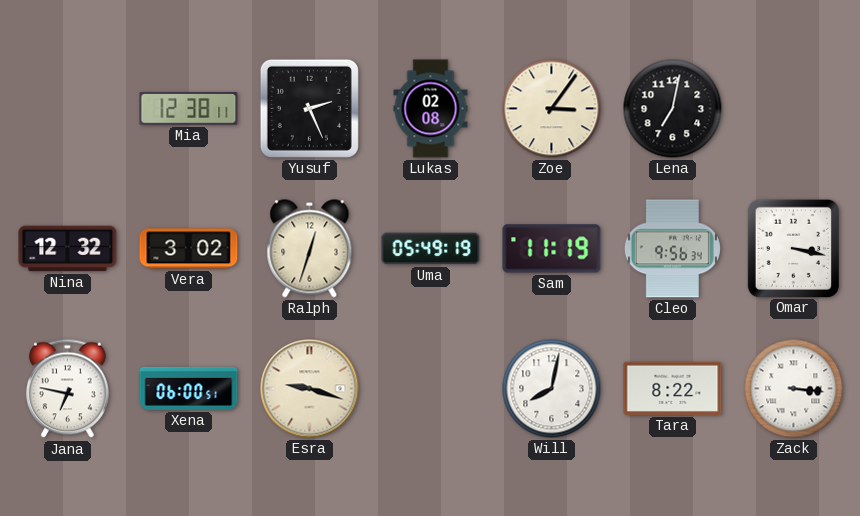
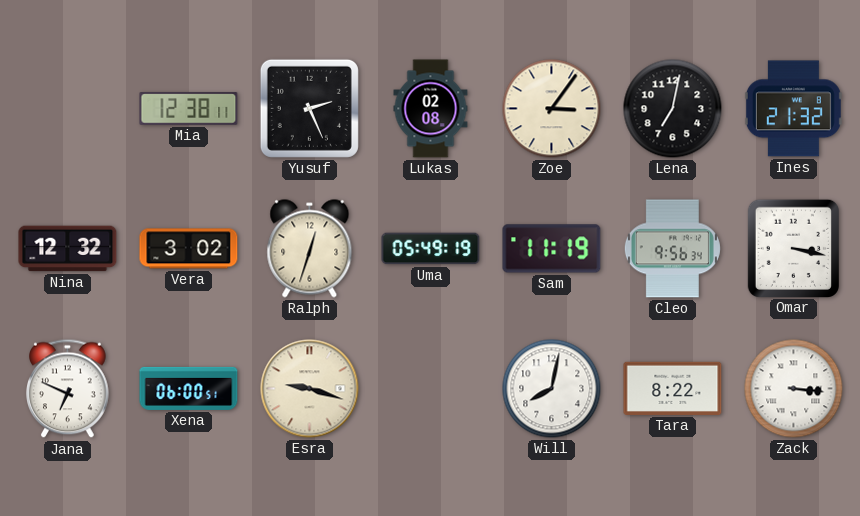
Ines: none -> 21:32
Jana: 6:47 -> 6:49
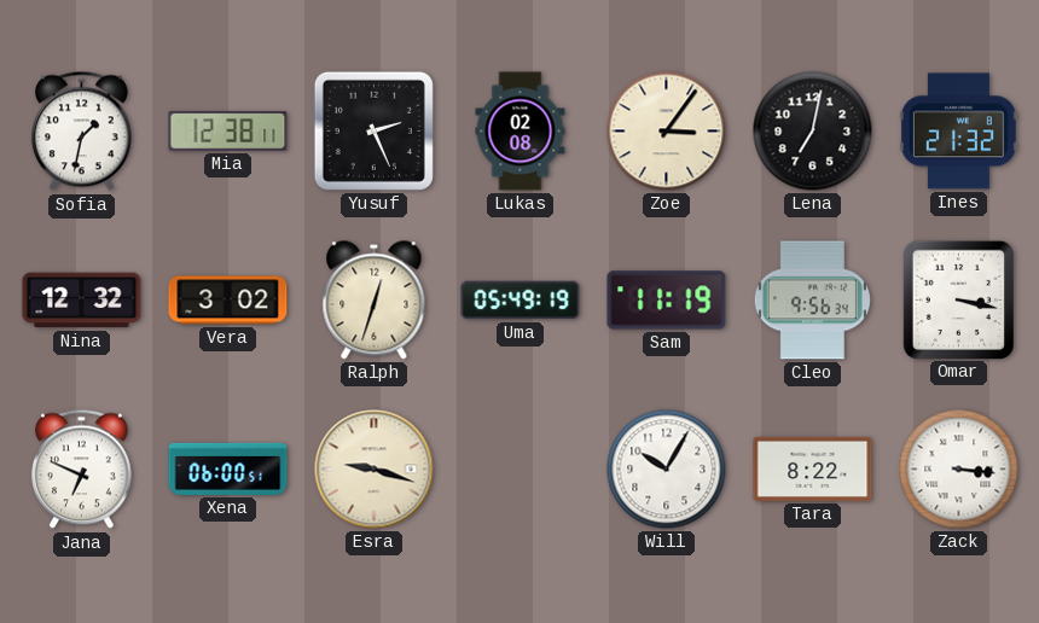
Sofia: none -> 1:32
Will: 8:02 -> 10:05
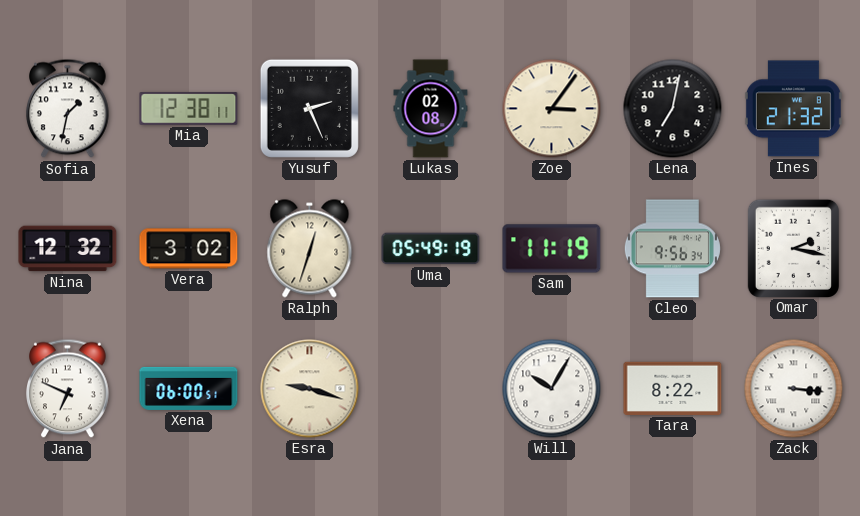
Omar: 3:17 -> 2:17
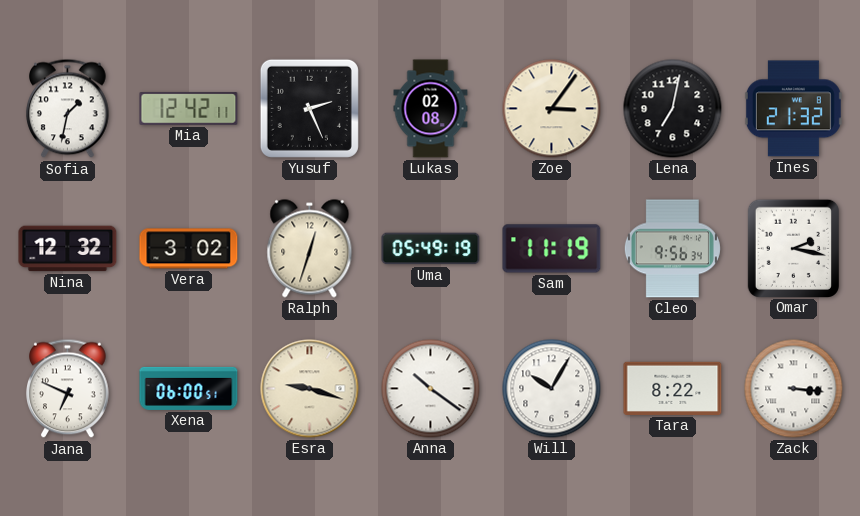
Mia: 12:38 -> 12:42
Anna: none -> 10:21
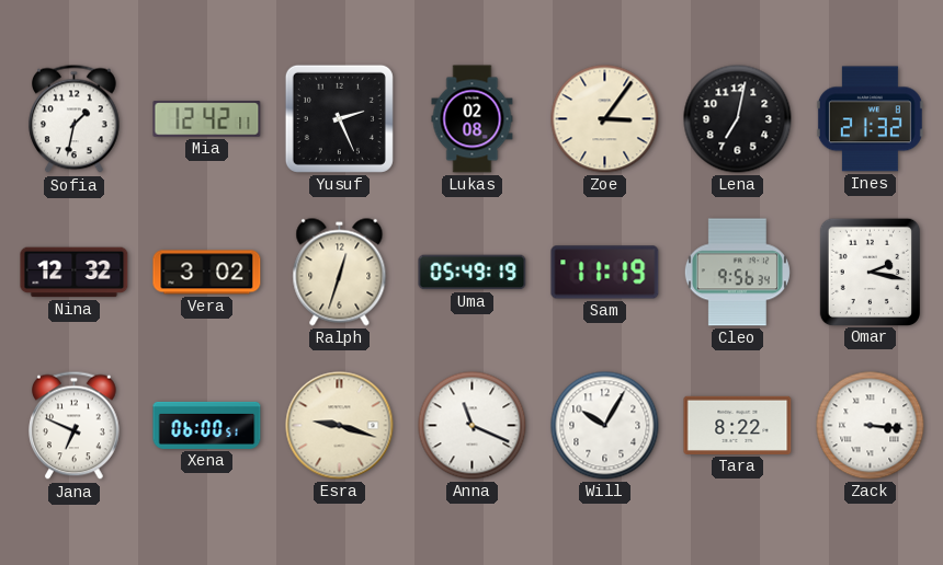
Anna: 10:21 -> 11:19
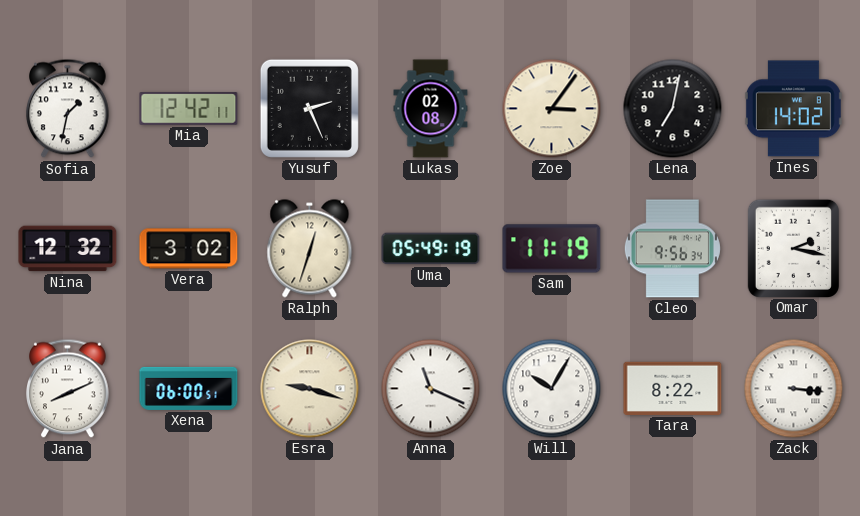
Ines: 21:32 -> 14:02
Jana: 6:49 -> 8:11
